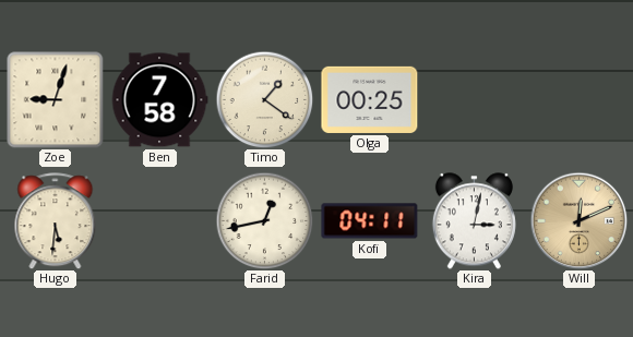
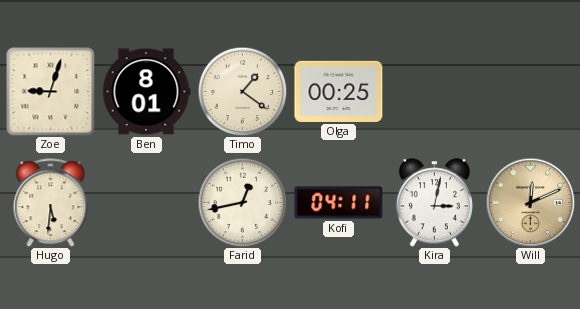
Ben: 7:58 -> 8:01
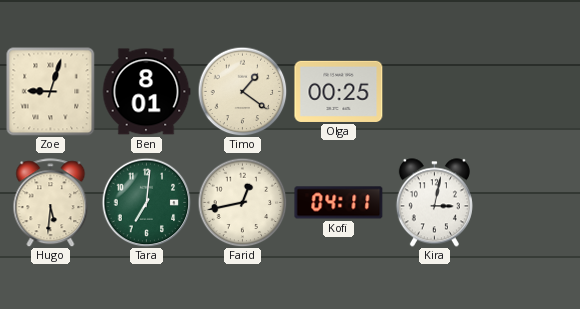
Tara: none -> 7:01
Will: 12:11 -> none
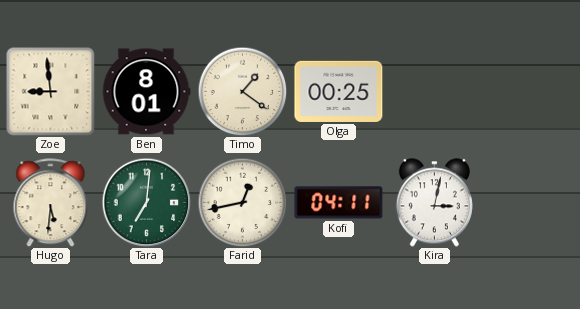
Zoe: 9:03 -> 8:59
